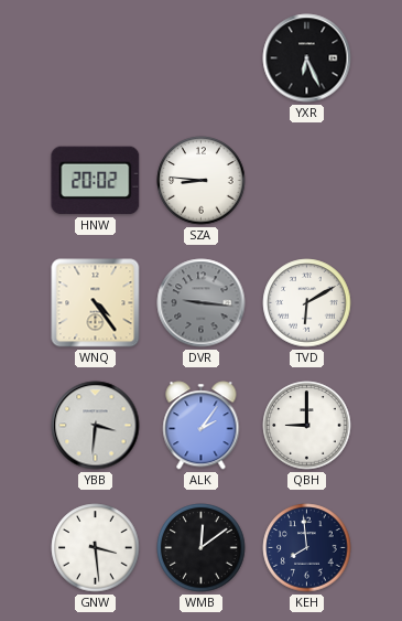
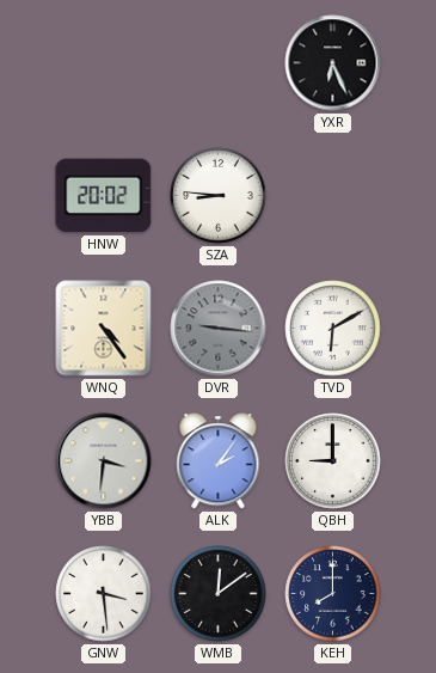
KEH: 7:59 -> 8:00
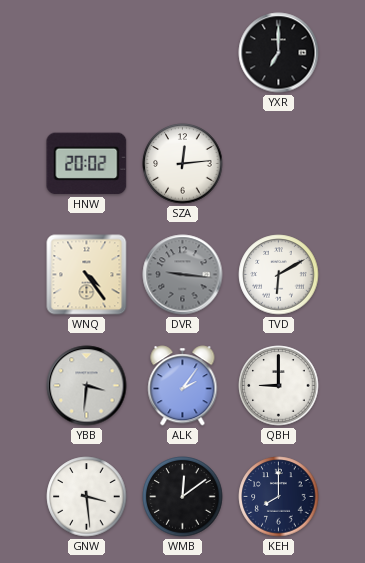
YXR: 6:26 -> 7:00
SZA: 8:46 -> 12:14
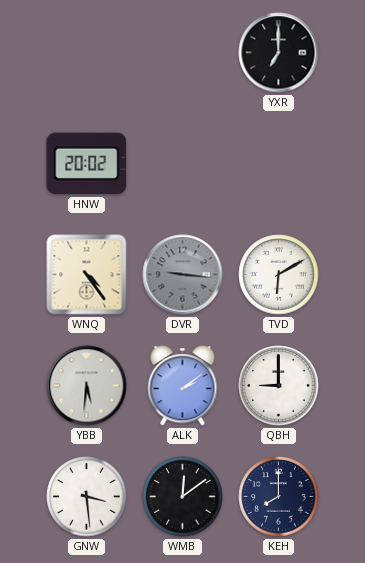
SZA: 12:14 -> none
YBB: 3:31 -> 5:31
ALK: 2:06 -> 2:09
